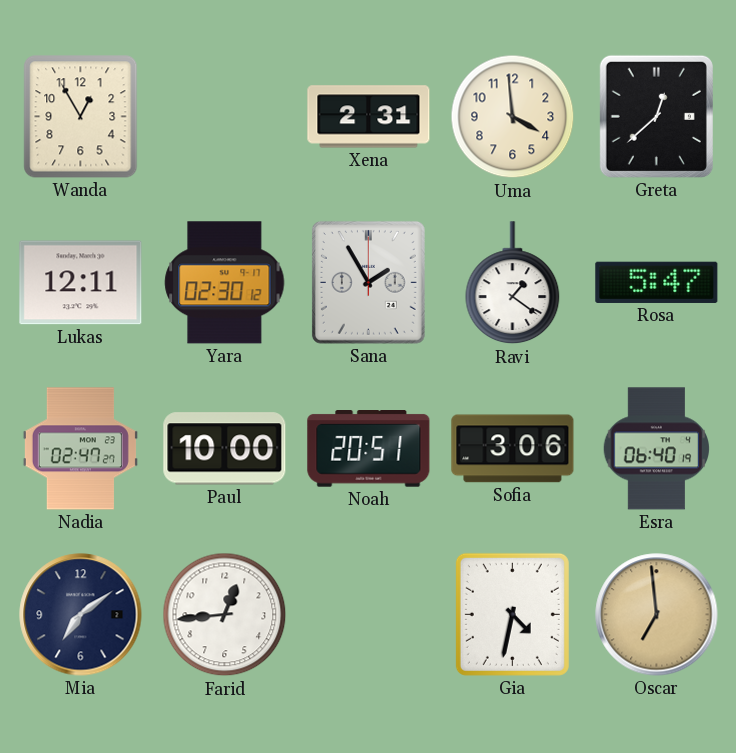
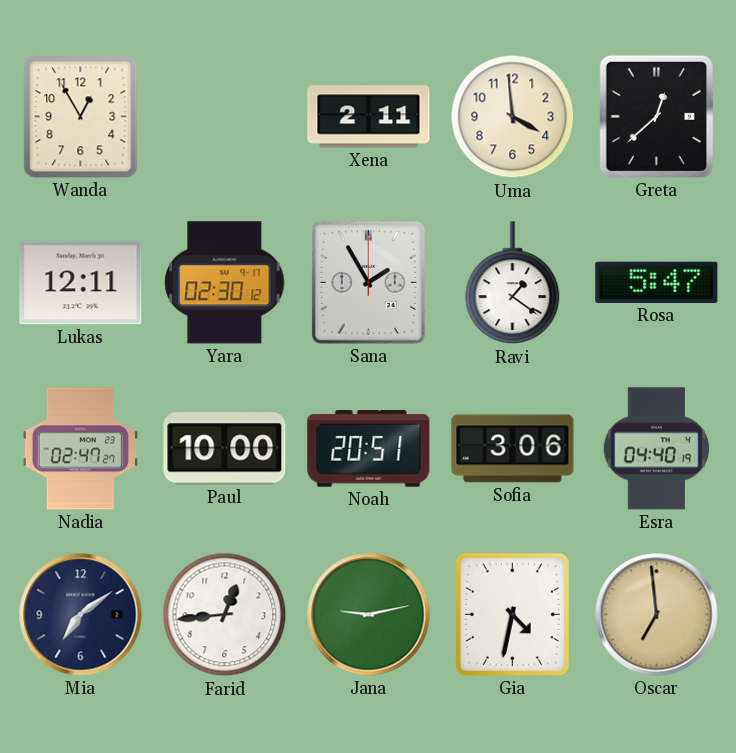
Xena: 2:31 -> 2:11
Esra: 06:40 -> 04:40
Jana: none -> 9:13
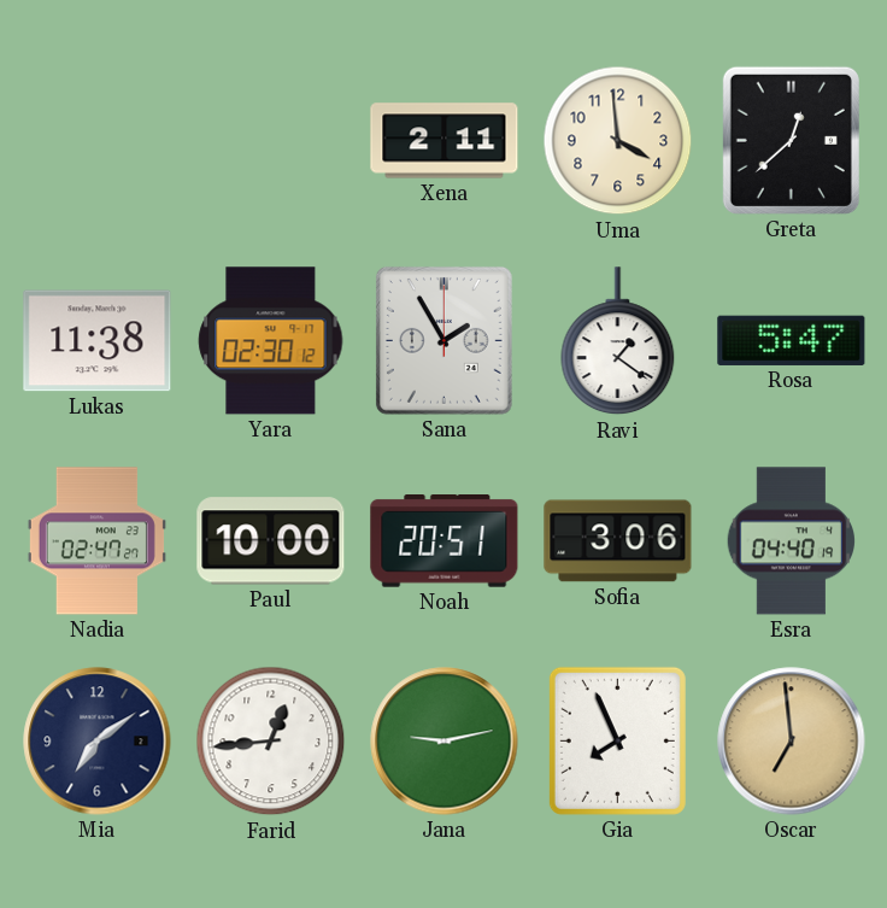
Wanda: 12:55 -> none
Lukas: 12:11 -> 11:38
Gia: 4:32 -> 7:56
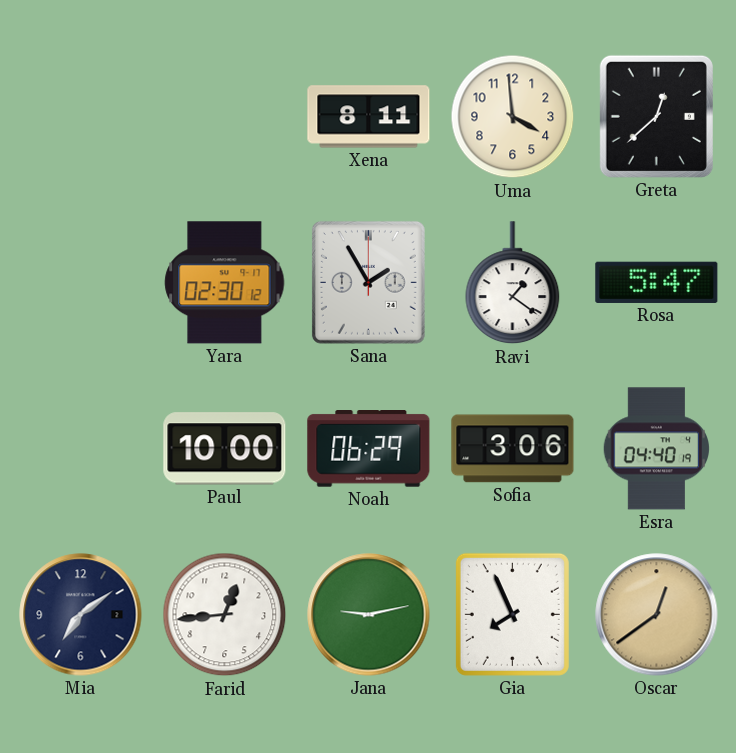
Xena: 2:11 -> 8:11
Lukas: 11:38 -> none
Nadia: 02:47 -> none
Noah: 20:51 -> 06:29
Oscar: 6:59 -> 12:39
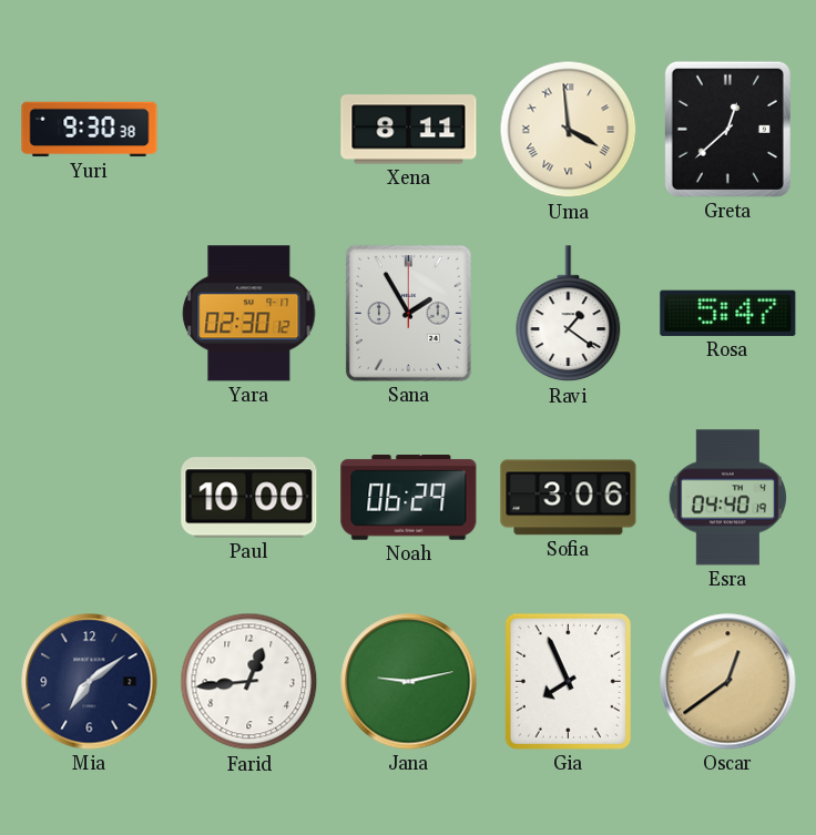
Yuri: none -> 9:30
Uma numerals: Arabic -> Roman
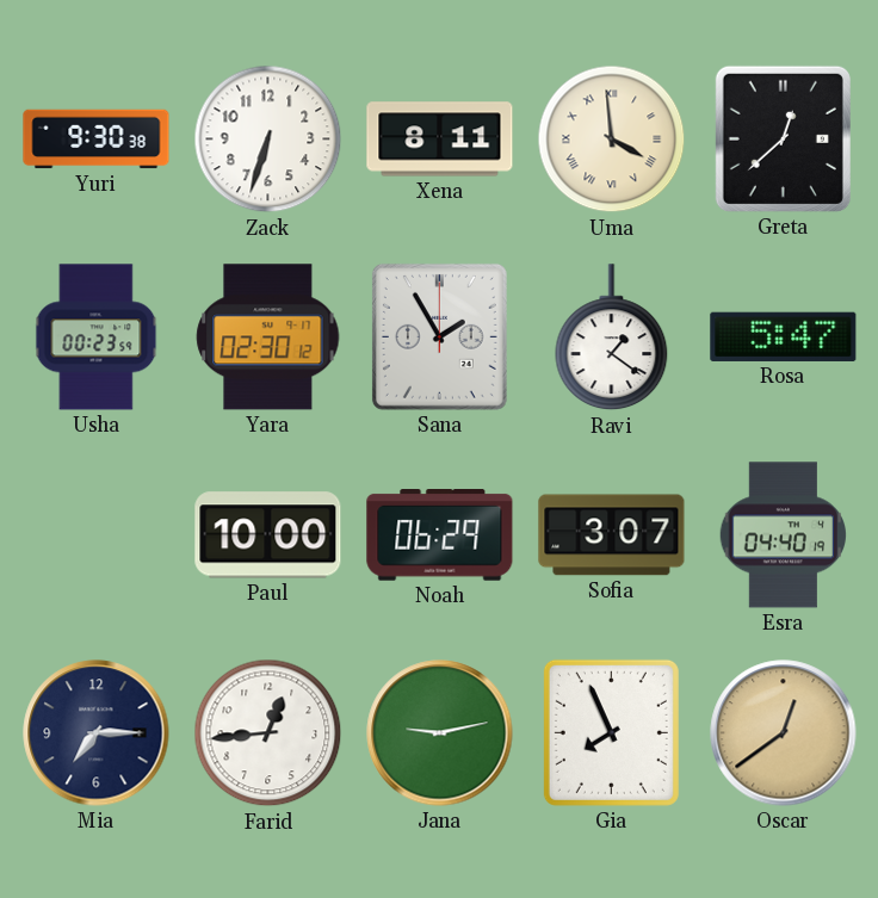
Zack: none -> 6:33
Usha: none -> 00:23
Sofia: 3:06 -> 3:07
Mia: 7:09 -> 7:15
